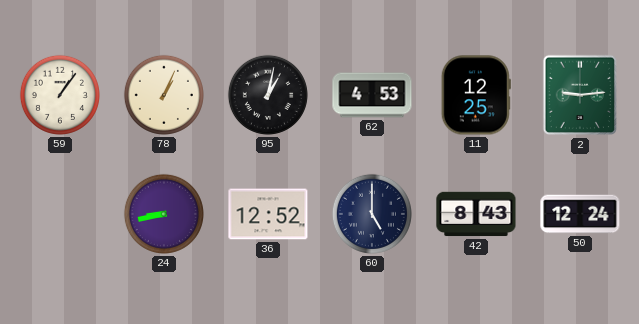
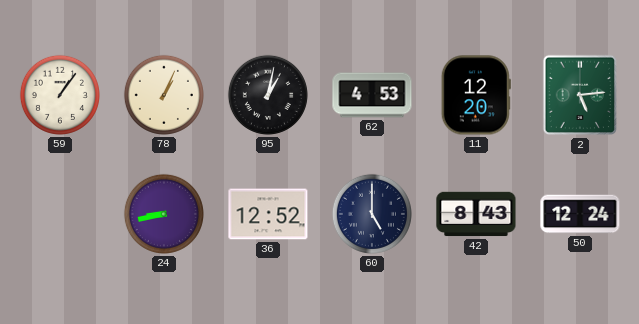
11: 12:25 -> 12:20
2: 9:14 -> 5:14
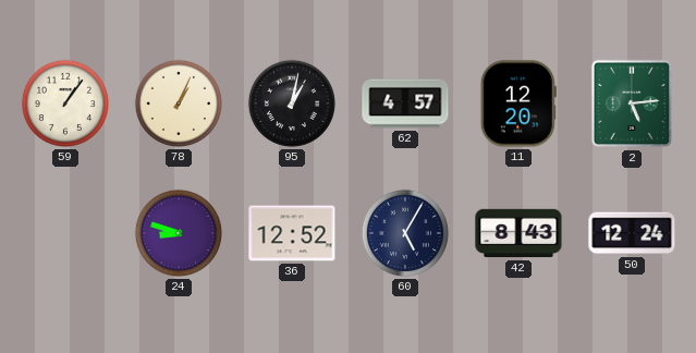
62: 4:53 -> 4:57
24: 8:43 -> 8:48
60: 5:00 -> 5:05
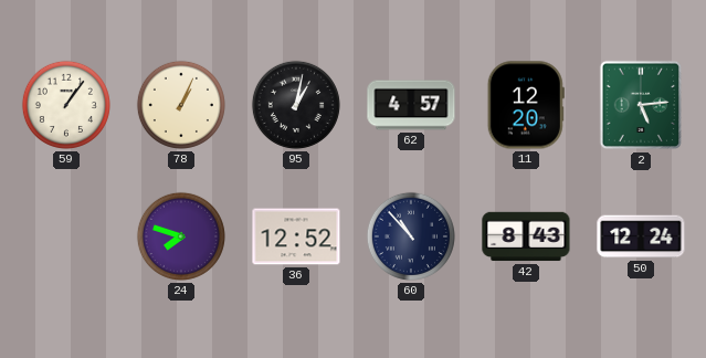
24: 8:48 -> 7:48
60: 5:05 -> 10:53
